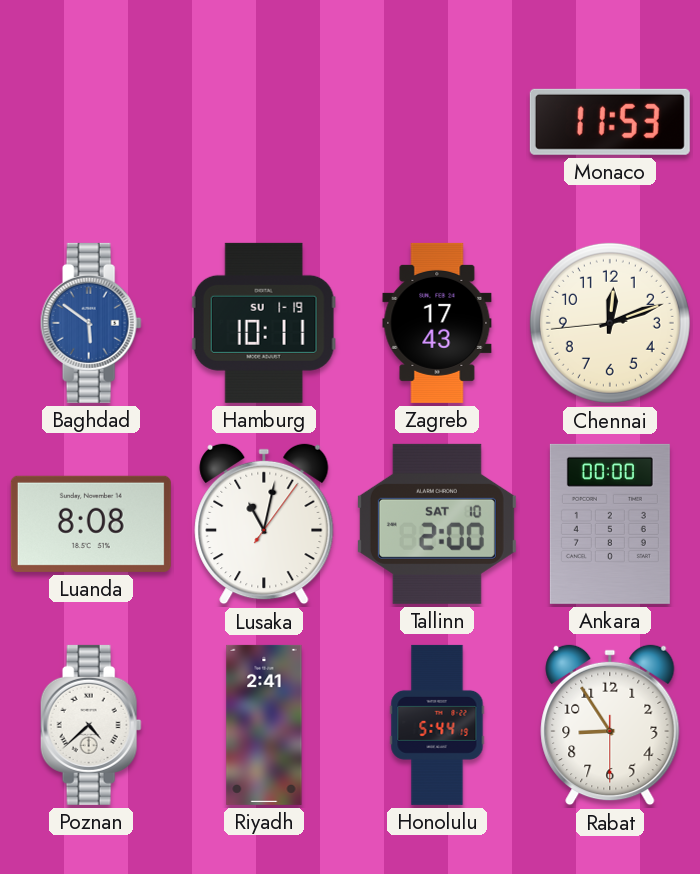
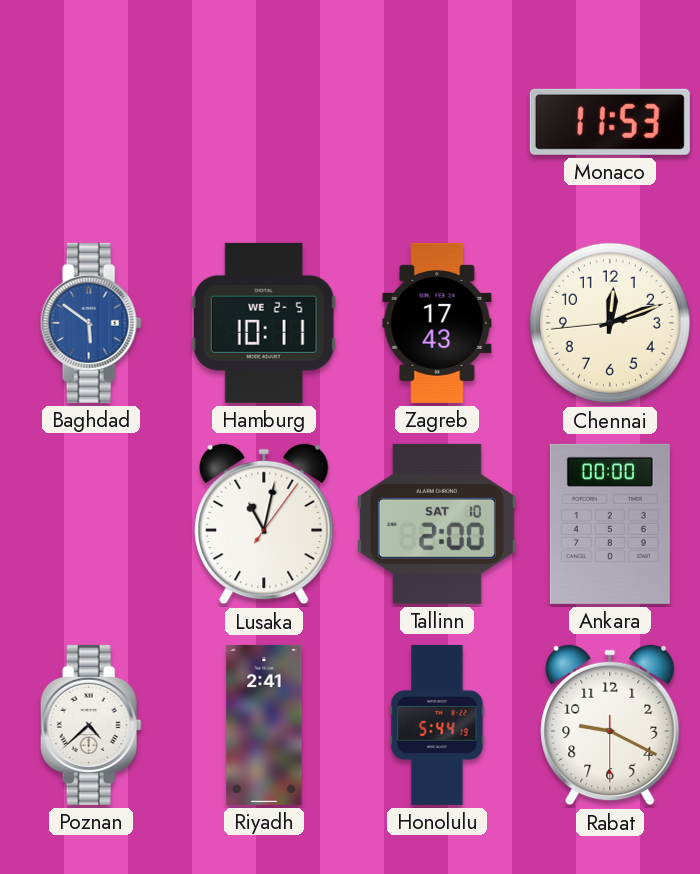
Hamburg date: SU 1-19 -> WE 2-5
Luanda: 8:08 -> none
Rabat: 8:54 -> 9:19
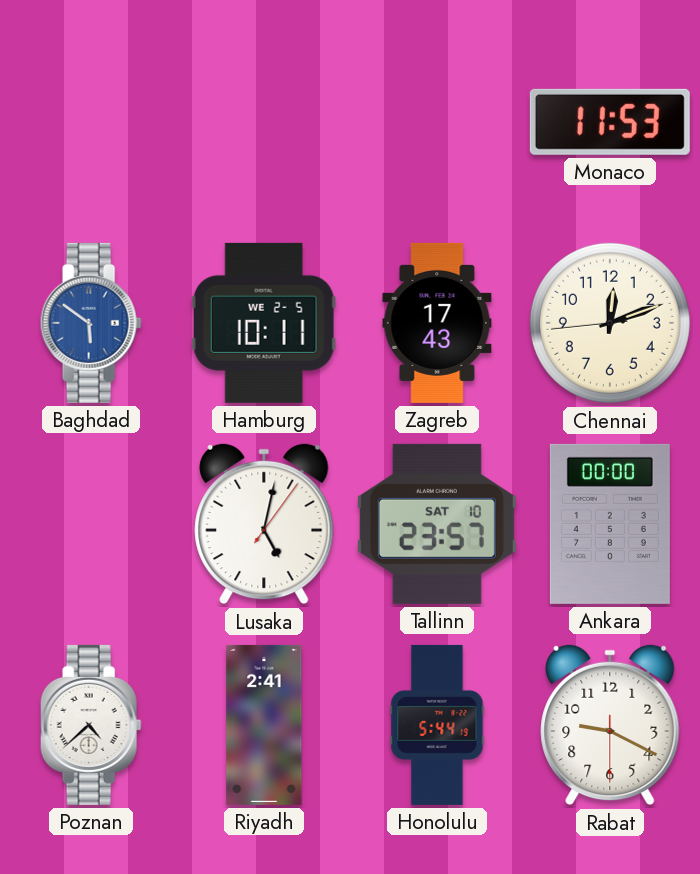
Lusaka: 11:02 -> 5:02
Tallinn: 2:00 -> 23:57
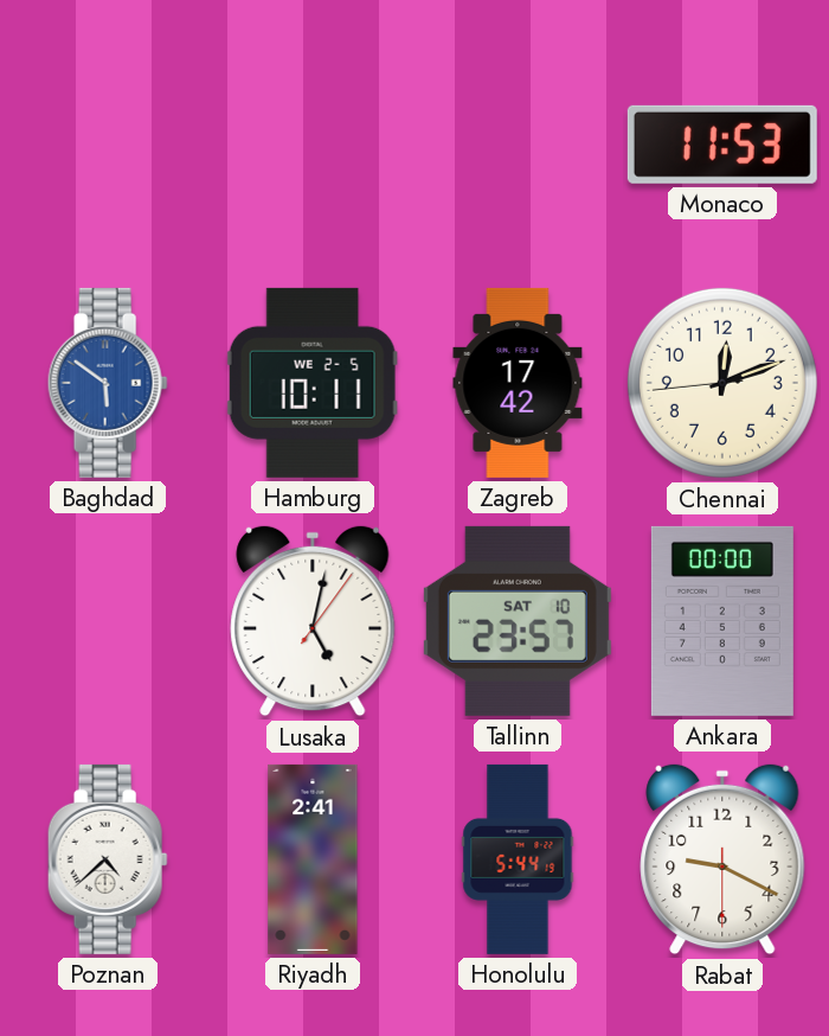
Zagreb: 17:43 -> 17:42
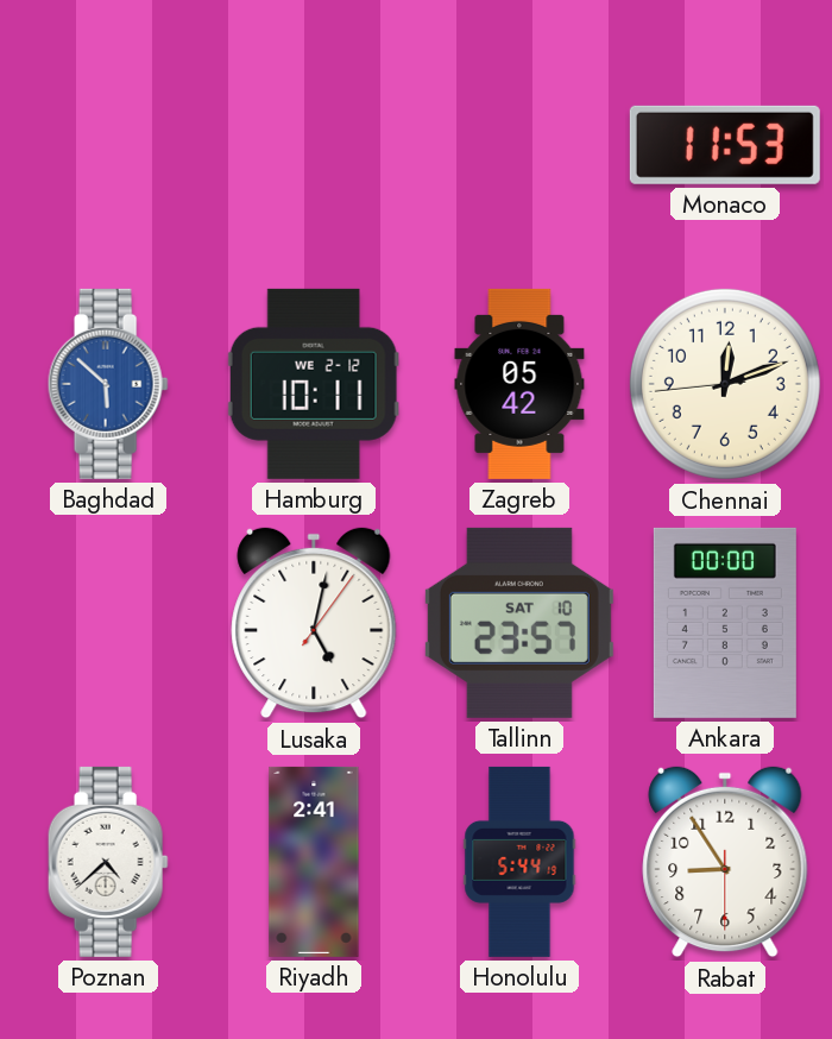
Baghdad: 5:51 -> 5:52
Hamburg date: WE 2-5 -> WE 2-12
Zagreb: 17:42 -> 05:42
Rabat: 9:19 -> 8:54
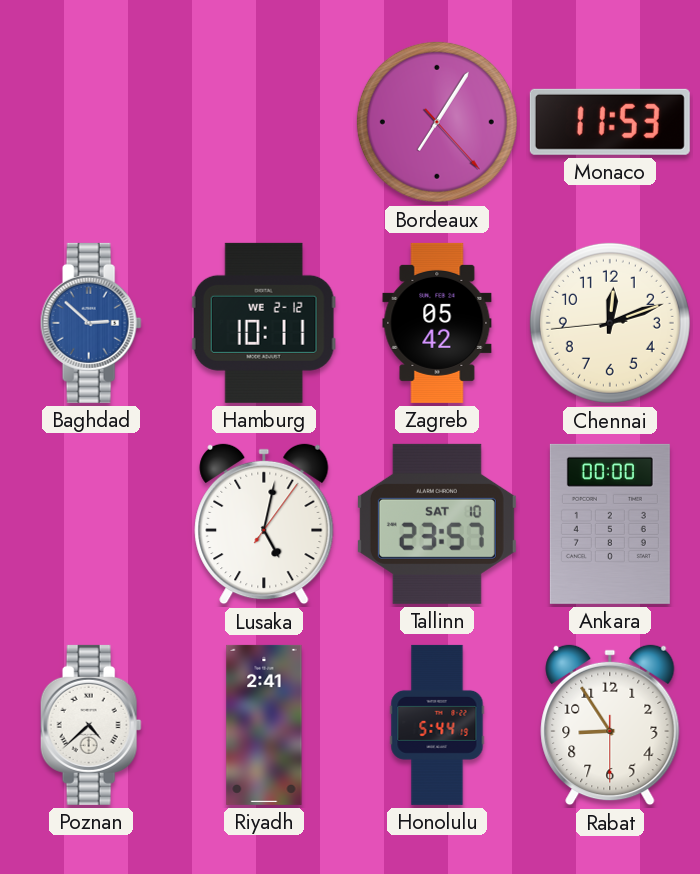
Bordeaux: none -> 7:05
Baghdad: 5:52 -> 2:52
